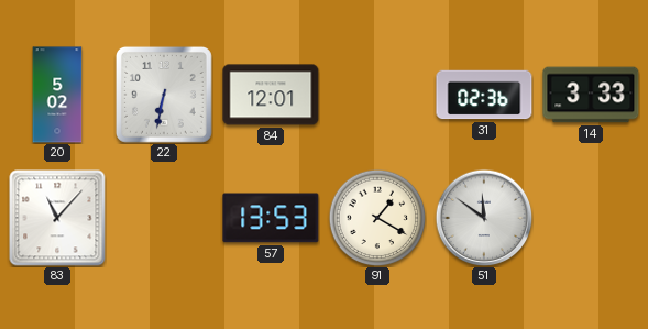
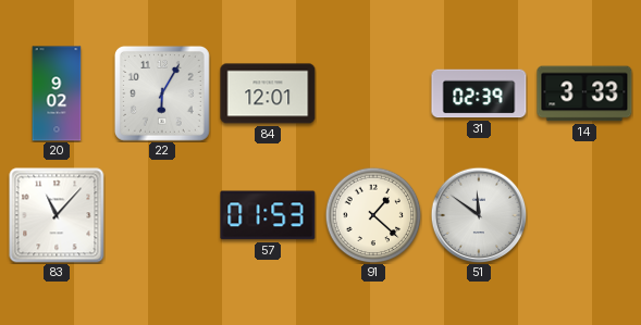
20: 5:02 -> 9:02
22: 6:32 -> 6:05
31: 02:36 -> 02:39
57: 13:53 -> 01:53
91: 1:20 -> 1:22
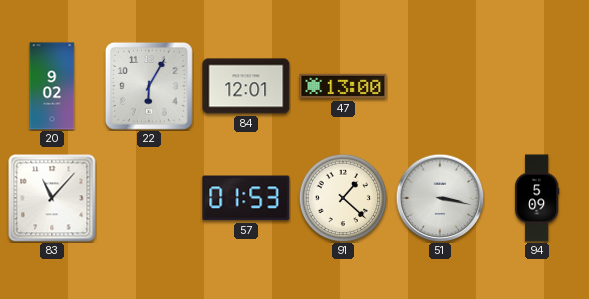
47: none -> 13:00
31: 02:39 -> none
14: 3:33 -> none
51: 11:51 -> 3:17
94: none -> 5:09
